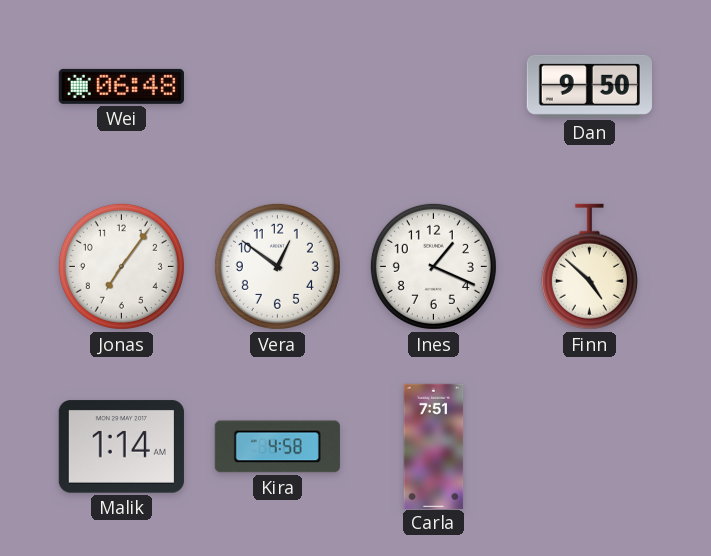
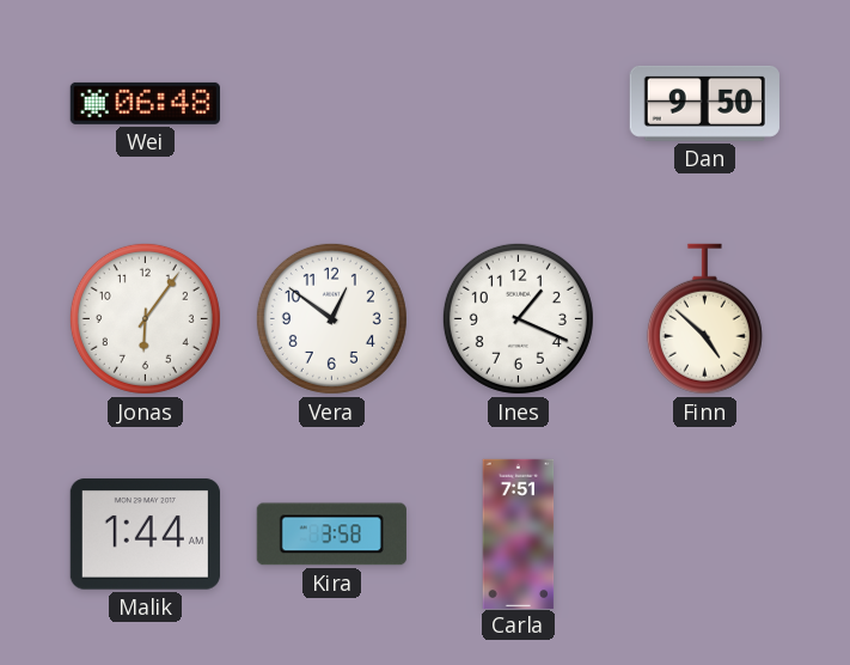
Jonas: 7:06 -> 6:06
Malik: 1:14 -> 1:44
Kira: 4:58 -> 3:58
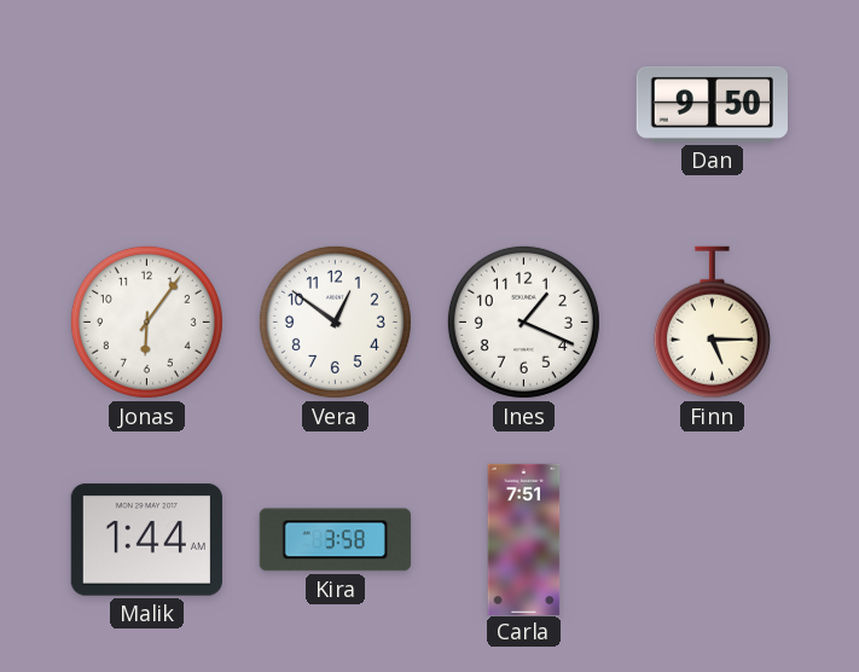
Wei: 06:48 -> none
Finn: 4:52 -> 5:15
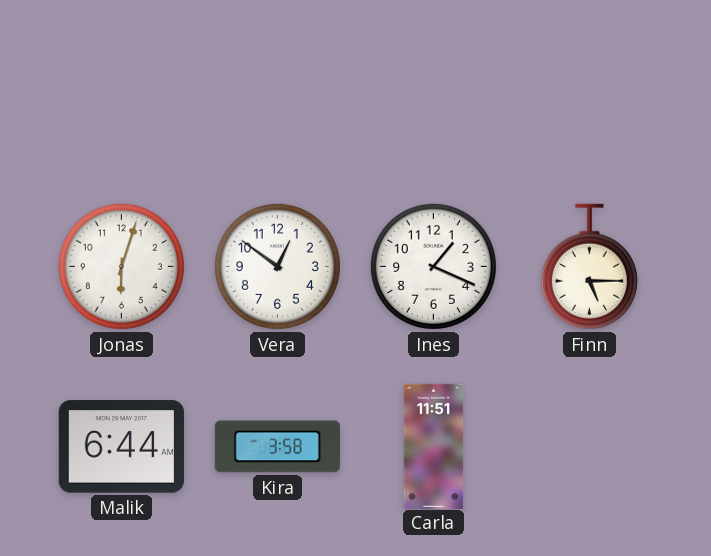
Dan: 9:50 -> none
Jonas: 6:06 -> 6:03
Malik: 1:44 -> 6:44
Carla: 7:51 -> 11:51
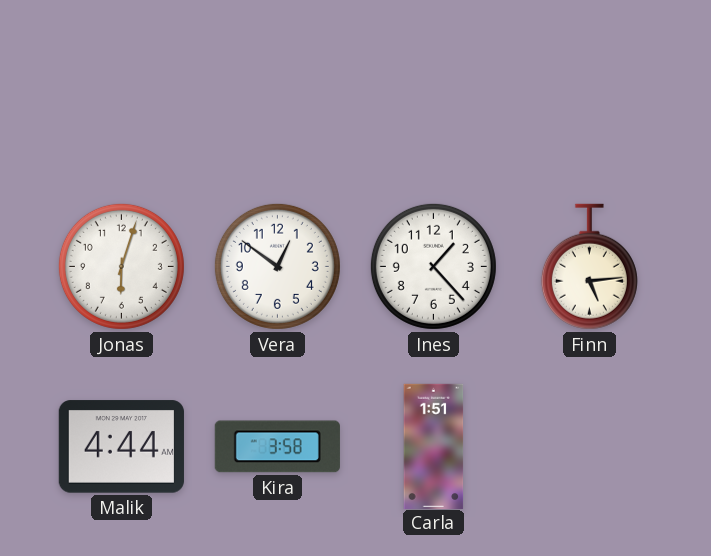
Ines: 1:19 -> 1:23
Finn: 5:15 -> 5:14
Malik: 6:44 -> 4:44
Carla: 11:51 -> 1:51
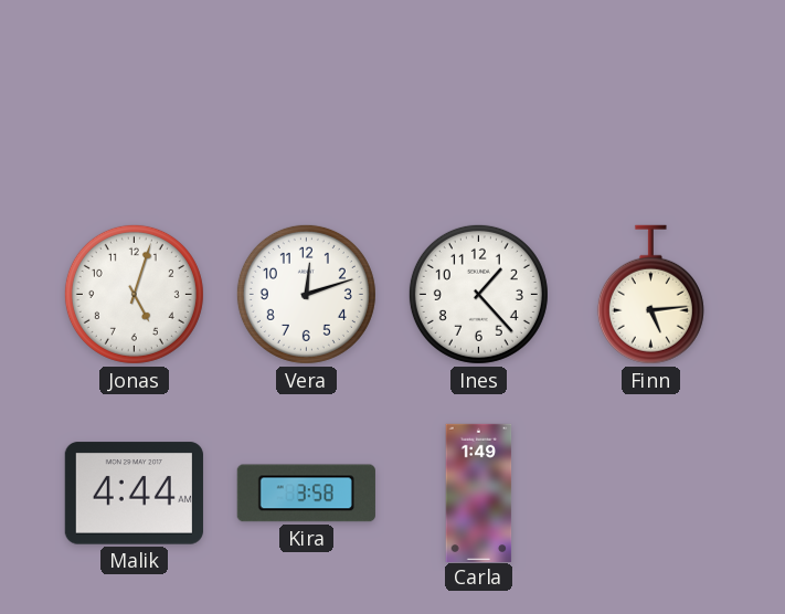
Jonas: 6:03 -> 5:03
Vera: 12:51 -> 12:12
Carla: 1:51 -> 1:49
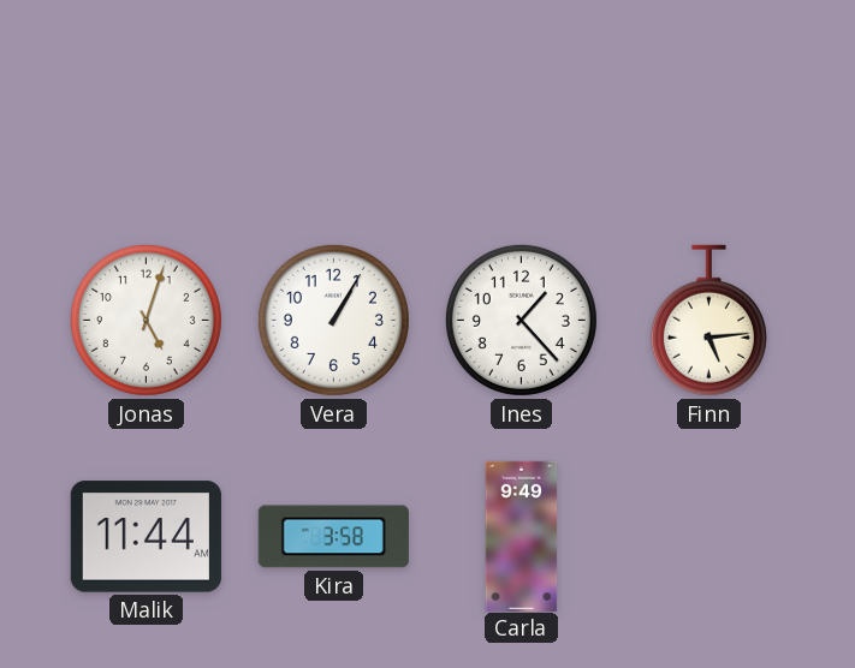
Vera: 12:12 -> 1:05
Malik: 4:44 -> 11:44
Carla: 1:49 -> 9:49
